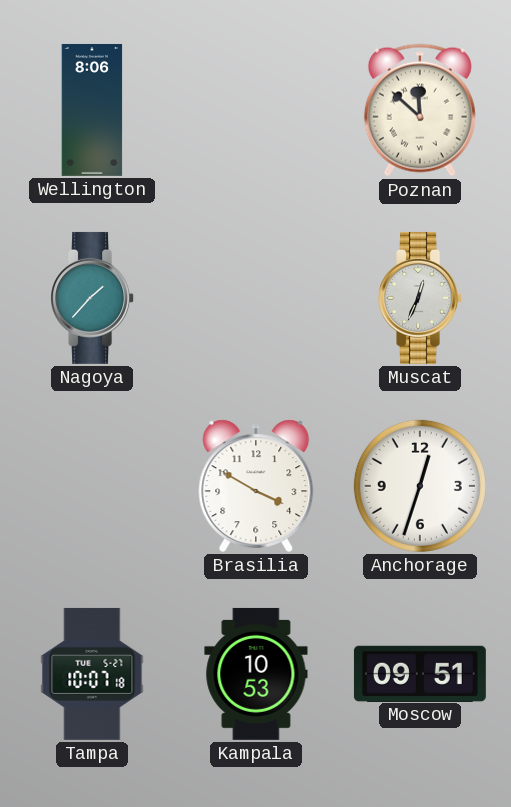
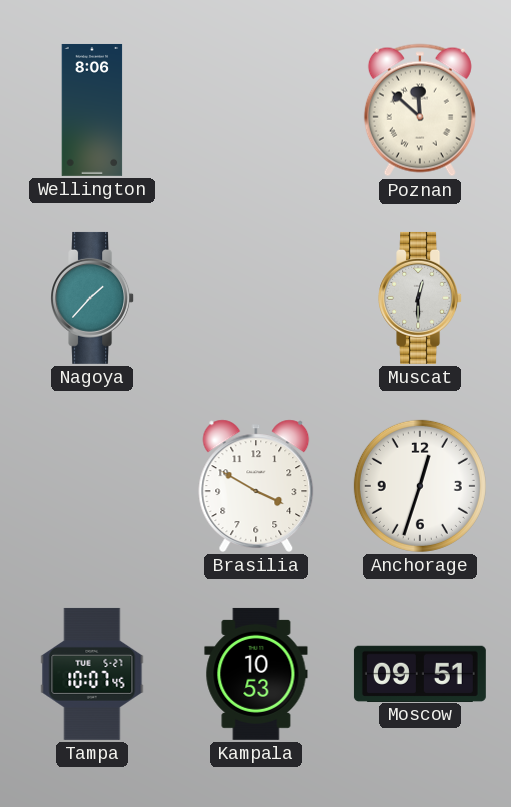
Muscat: 12:34 -> 12:30
Tampa: 10:07:18 -> 10:07:45
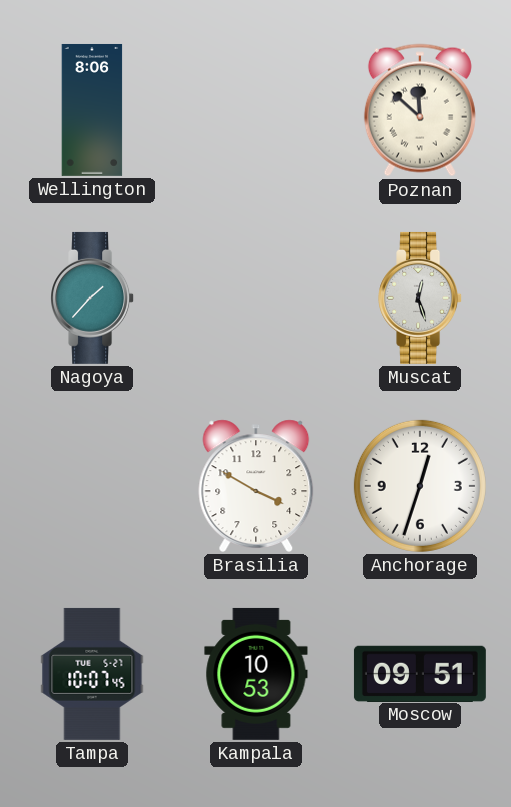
Muscat: 12:30 -> 12:27
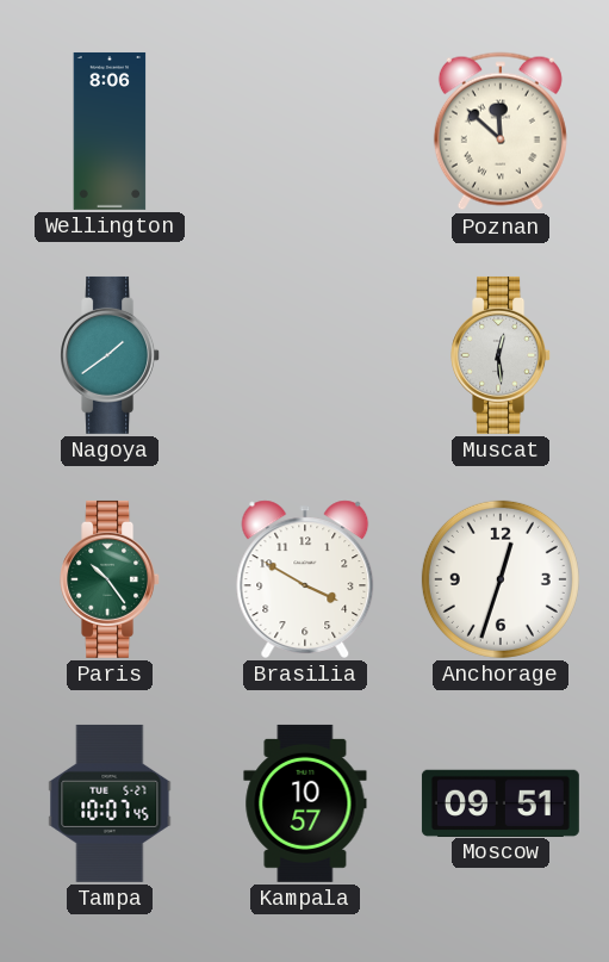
Nagoya: 1:37 -> 1:39
Muscat: 12:27 -> 12:29
Paris: none -> 10:24
Kampala: 10:53 -> 10:57
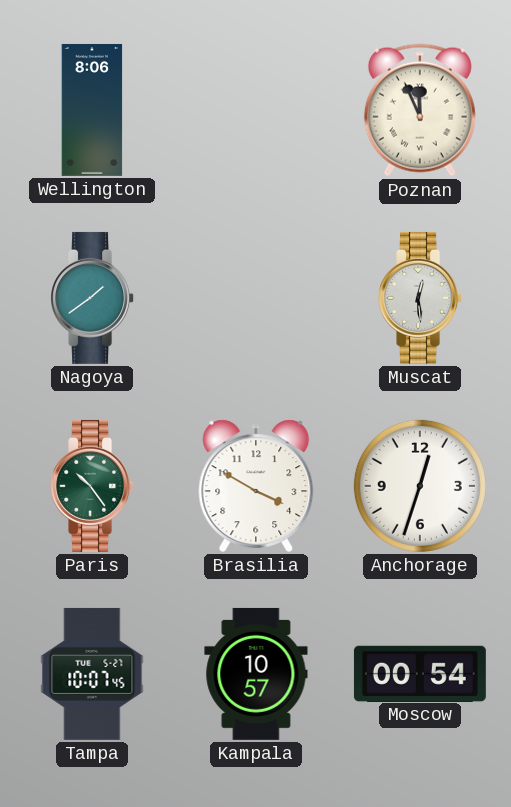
Poznan: 11:52 -> 11:56
Moscow: 09:51 -> 00:54
